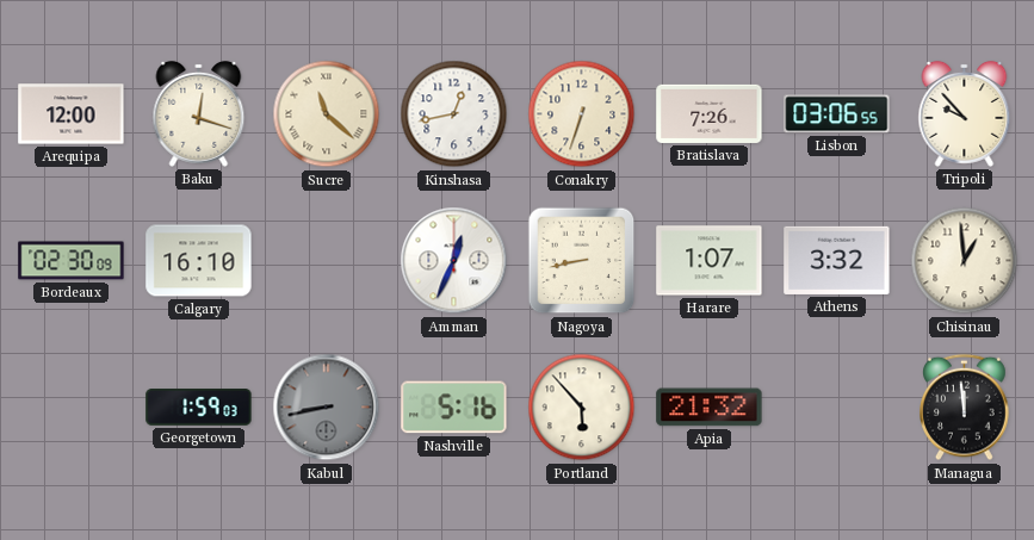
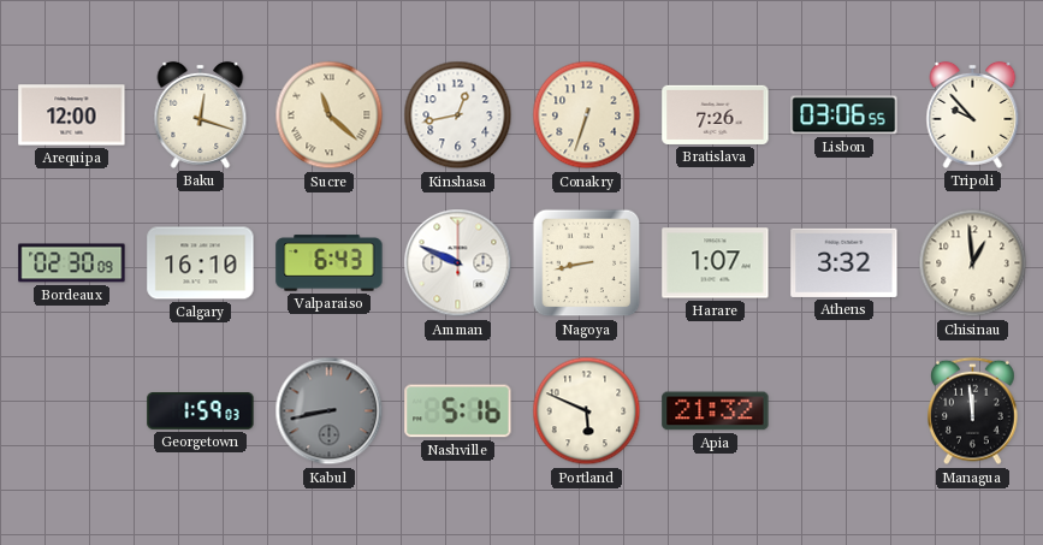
Valparaiso: none -> 6:43
Amman: 12:34 -> 9:49
Portland: 5:53 -> 5:49
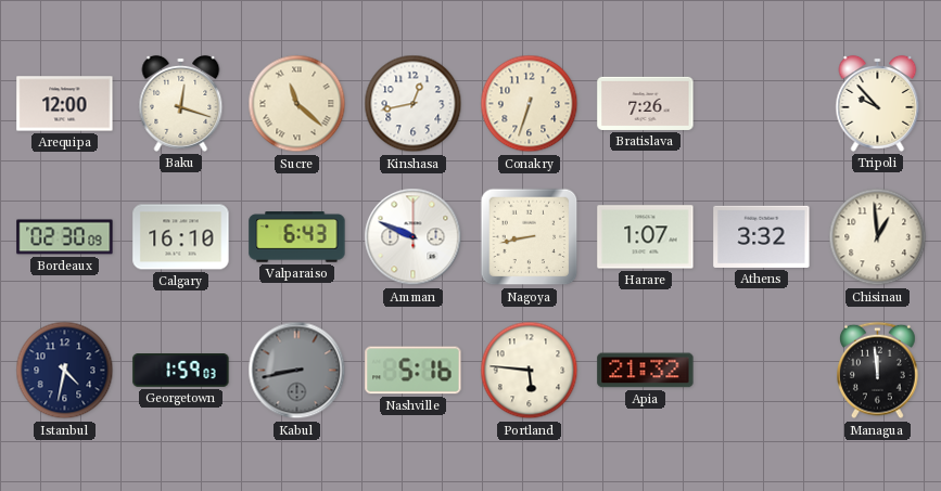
Lisbon: 03:06 -> none
Istanbul: none -> 4:32
Portland: 5:49 -> 5:46
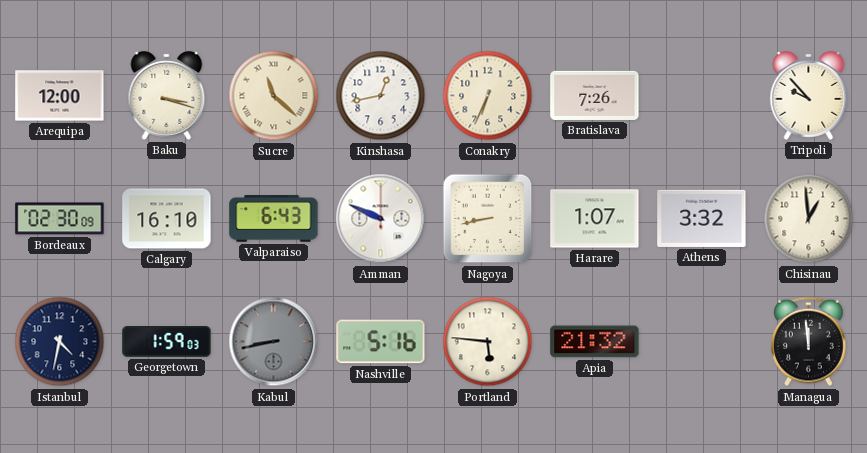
Baku: 12:18 -> 3:18
Conakry: 6:33 -> 6:34
